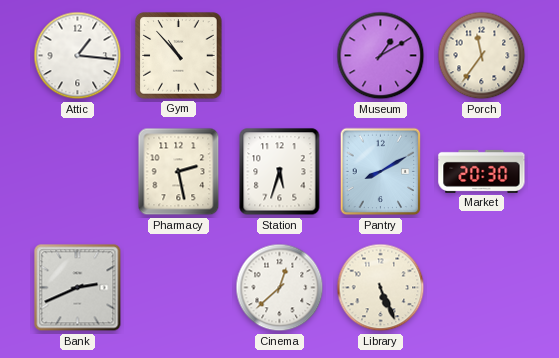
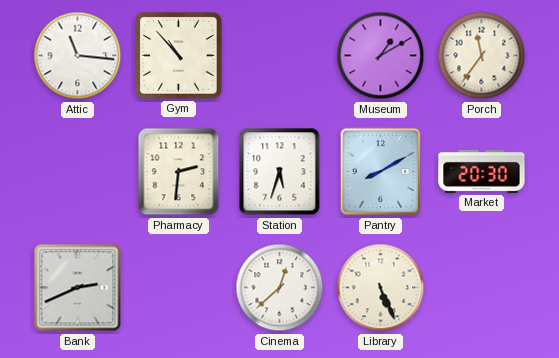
Attic: 1:16 -> 11:16
Pharmacy: 2:28 -> 2:31
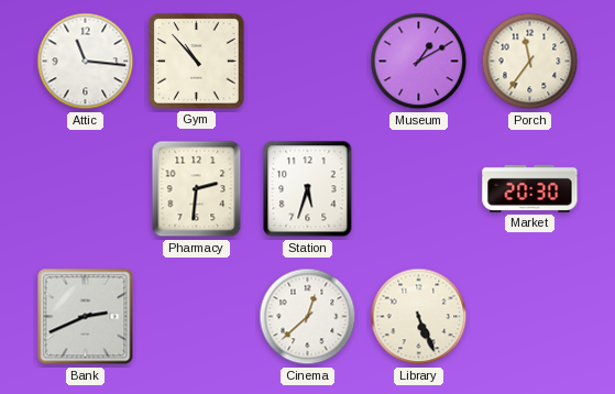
Pantry: 8:10 -> none
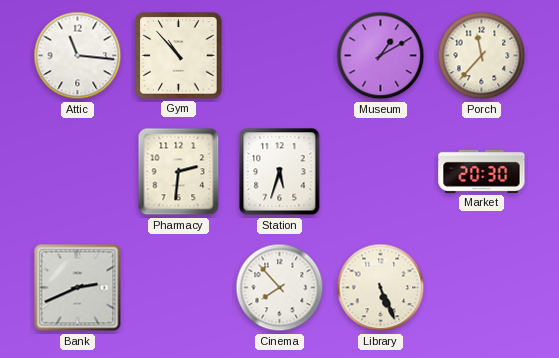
Porch: 11:36 -> 11:37
Cinema: 12:38 -> 7:53
